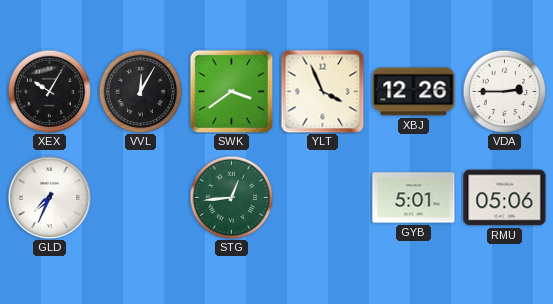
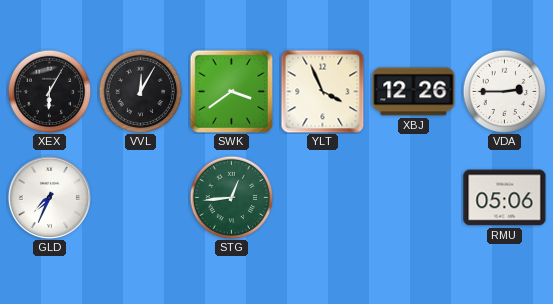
XEX: 10:05 -> 6:05
GYB: 5:01 -> none
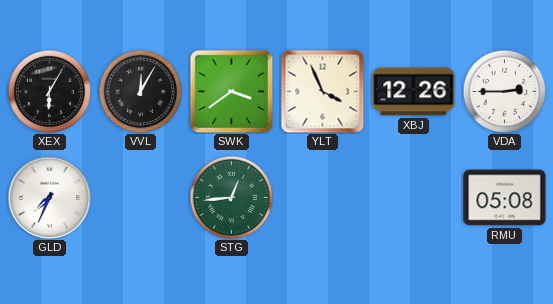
RMU: 05:06 -> 05:08
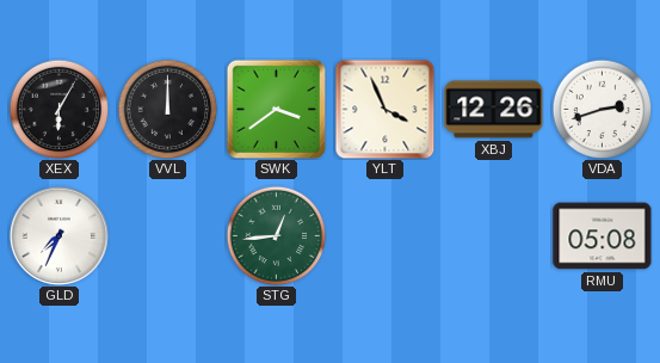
VVL: 12:05 -> 12:00
VDA: 2:45 -> 2:42
